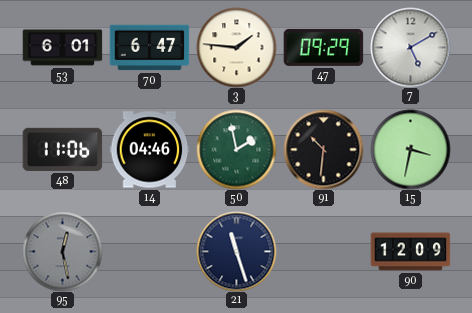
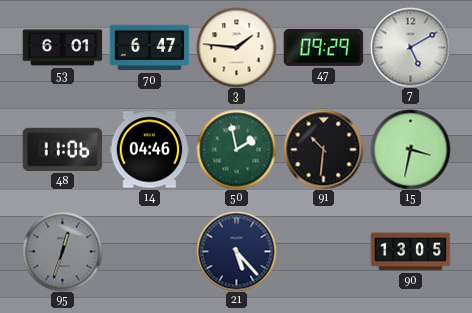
95: 12:28 -> 12:33
21: 11:27 -> 5:23
90: 12:09 -> 13:05
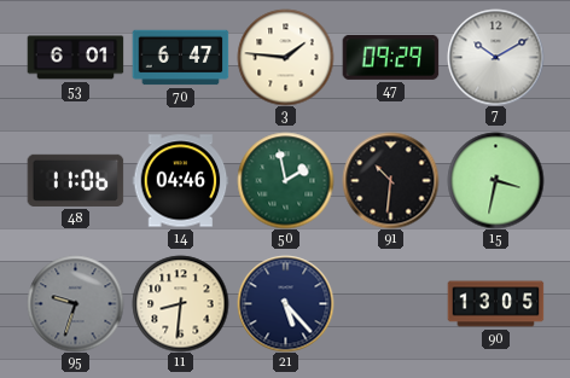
7: 5:10 -> 10:10
95: 12:33 -> 9:33
11: none -> 8:31
